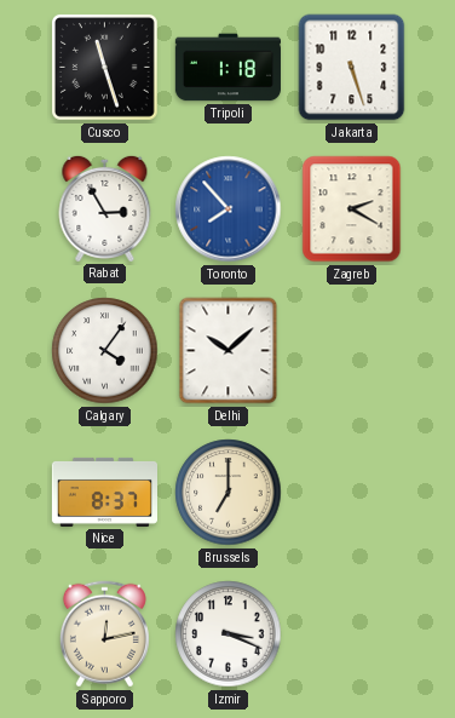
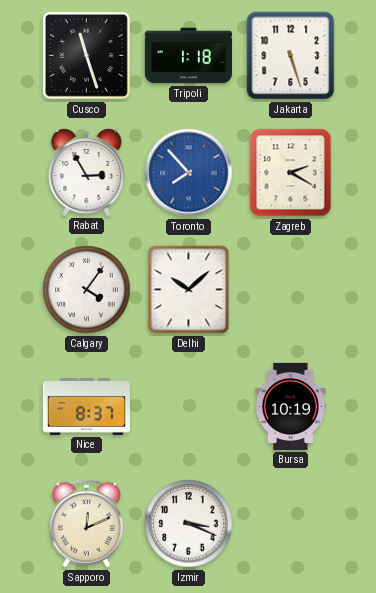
Brussels: 7:00 -> none
Bursa: none -> 10:19
Sapporo: 12:13 -> 12:11
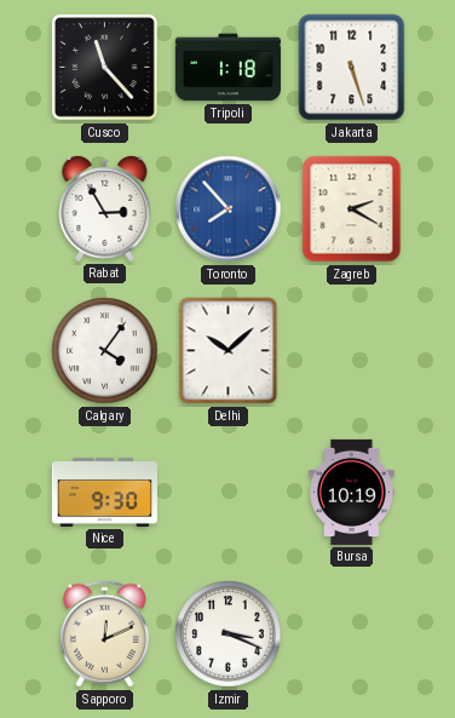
Cusco: 11:27 -> 11:23
Nice: 8:37 -> 9:30
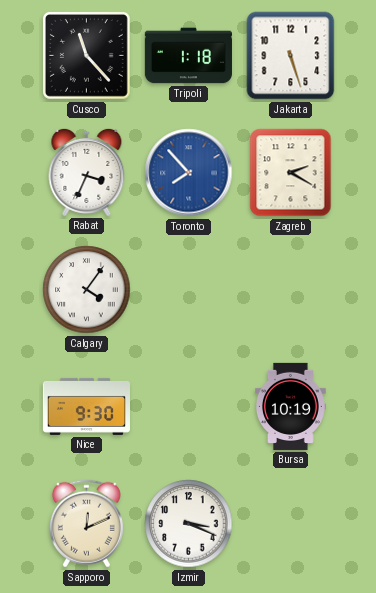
Rabat: 2:55 -> 3:34
Delhi: 10:08 -> none
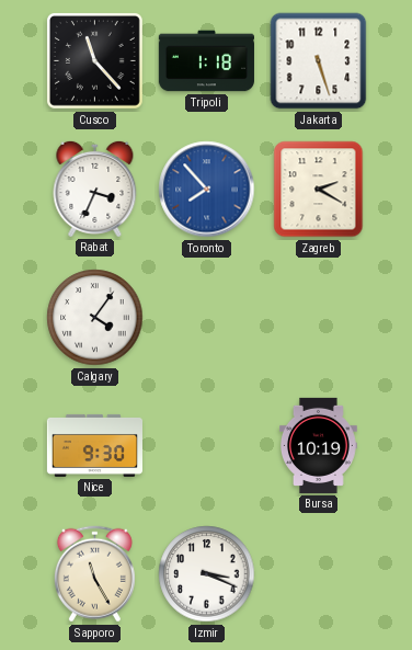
Sapporo: 12:11 -> 11:25
